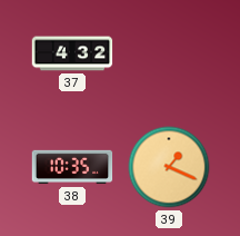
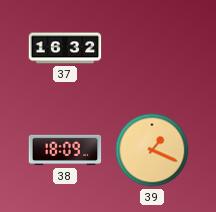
37: 4:32 -> 16:32
38: 10:35 -> 18:09
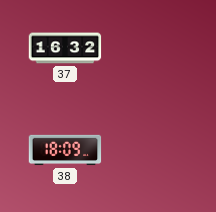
39: 1:19 -> none
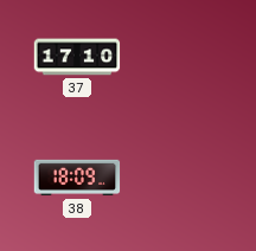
37: 16:32 -> 17:10
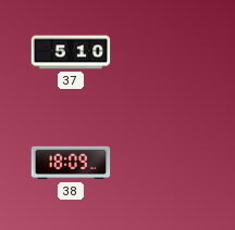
37: 17:10 -> 5:10
